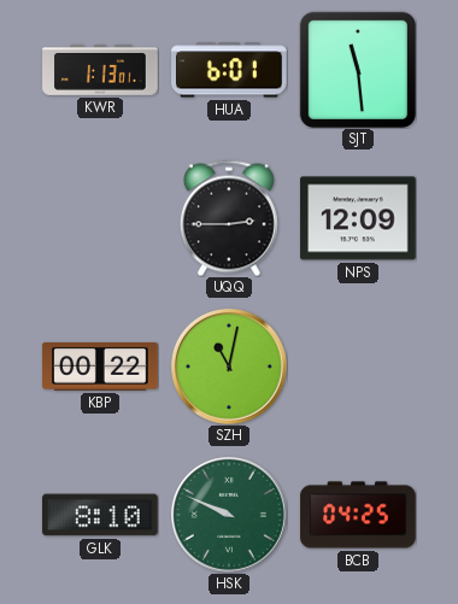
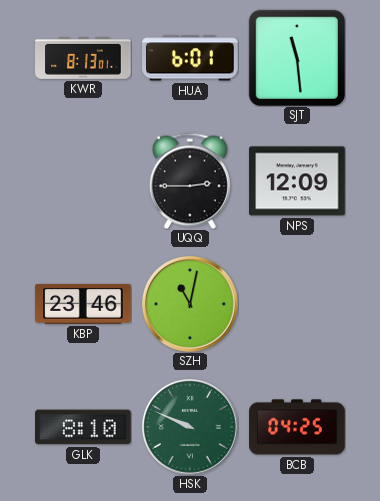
KWR: 1:13 -> 8:13
KBP: 00:22 -> 23:46
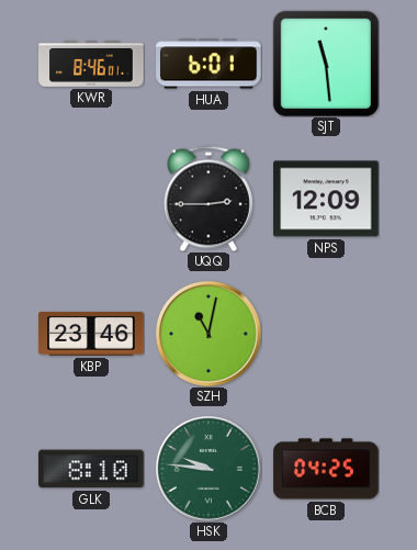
KWR: 8:13 -> 8:46
HSK: 9:49 -> 9:46
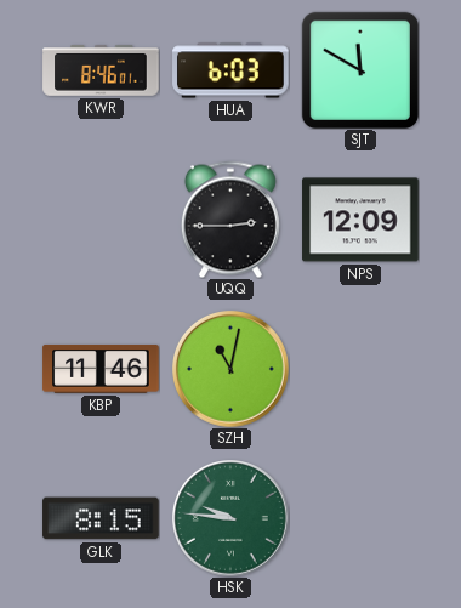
HUA: 6:01 -> 6:03
SJT: 11:29 -> 11:50
KBP: 23:46 -> 11:46
GLK: 8:10 -> 8:15
BCB: 04:25 -> none
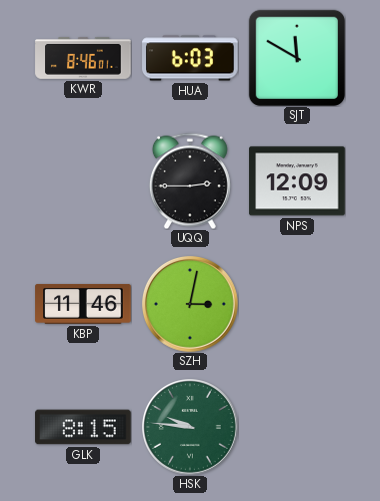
SZH: 11:02 -> 3:02
